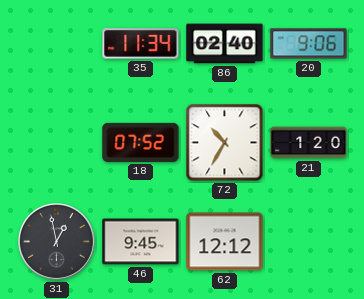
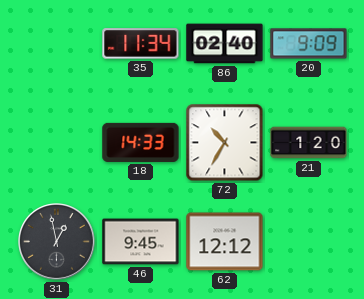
20: 9:06 -> 9:09
18: 07:52 -> 14:33
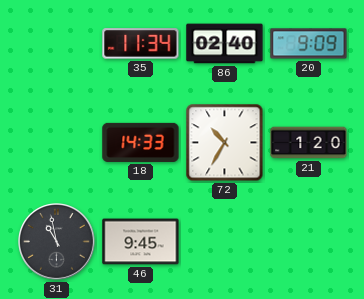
31: 12:58 -> 10:58
62: 12:12 -> none
